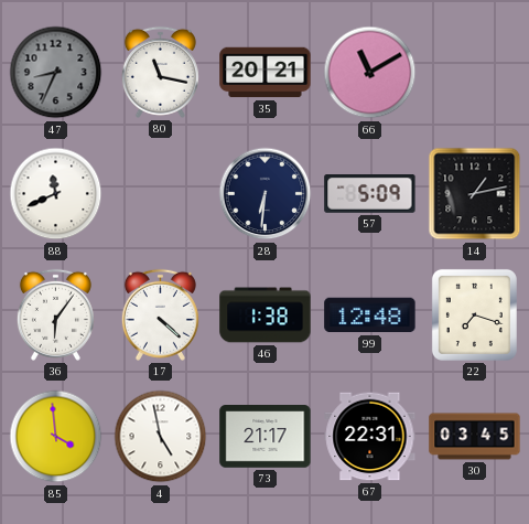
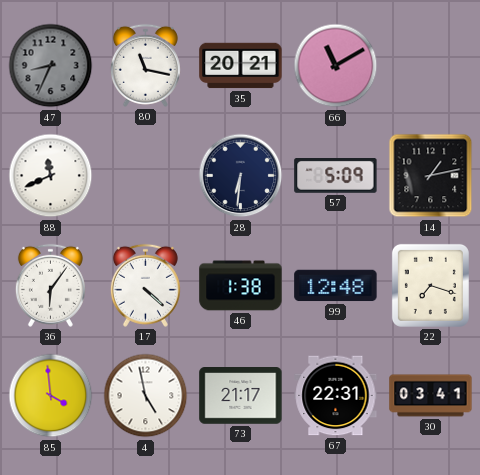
30: 03:45 -> 03:41
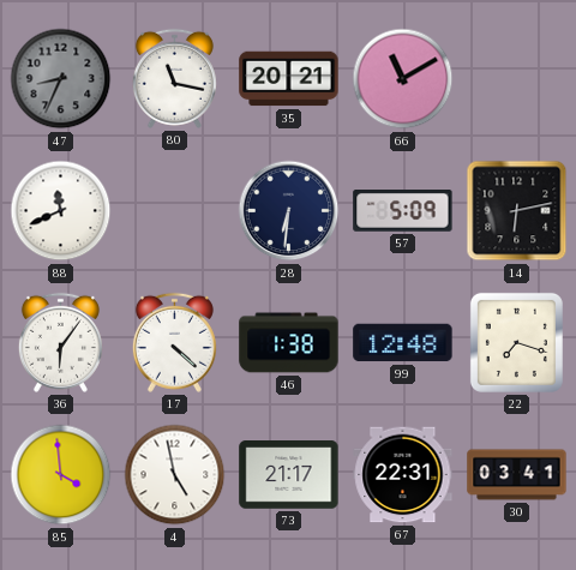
14: 1:13 -> 6:13
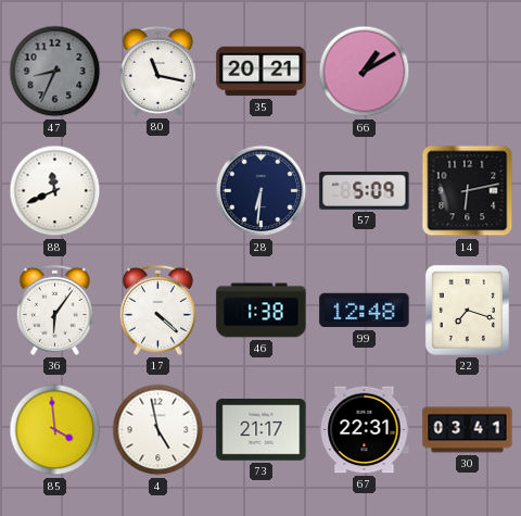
66: 11:10 -> 1:10
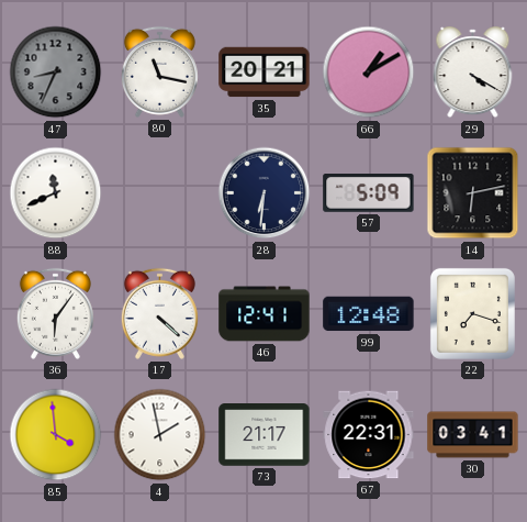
29: none -> 4:20
46: 1:38 -> 12:41
4: 4:58 -> 1:58
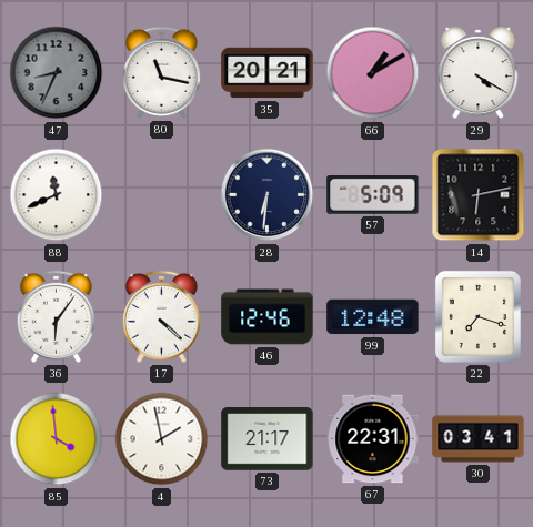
46: 12:41 -> 12:46
